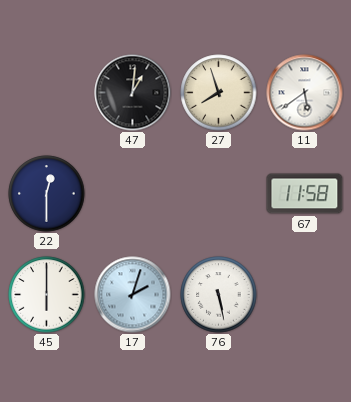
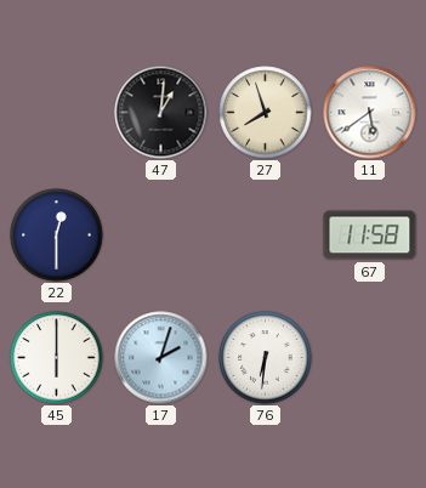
76: 5:28 -> 6:31
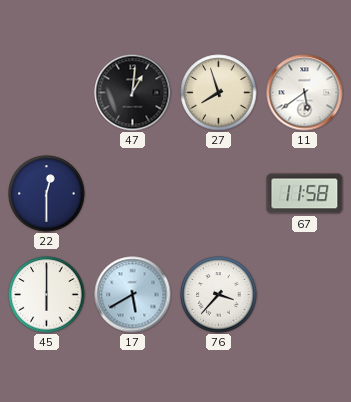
17: 2:03 -> 5:40
76: 6:31 -> 3:37
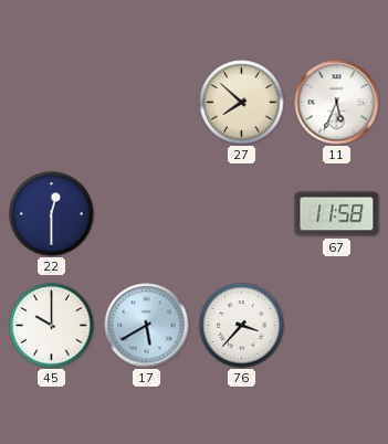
47: 1:01 -> none
27: 7:57 -> 7:52
11: 5:39 -> 5:34
45: 6:00 -> 10:00
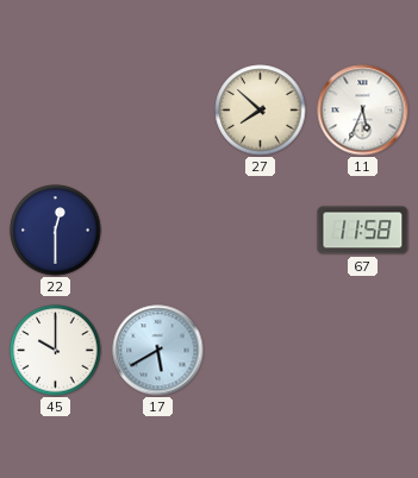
76: 3:37 -> none
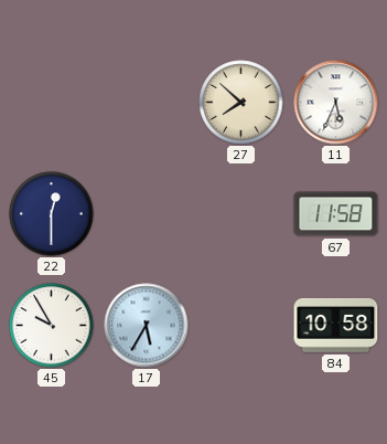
45: 10:00 -> 9:55
17: 5:40 -> 5:35
84: none -> 10:58
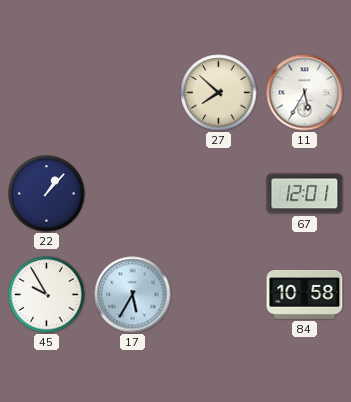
11: 5:34 -> 5:35
22: 12:30 -> 1:07
67: 11:58 -> 12:01
